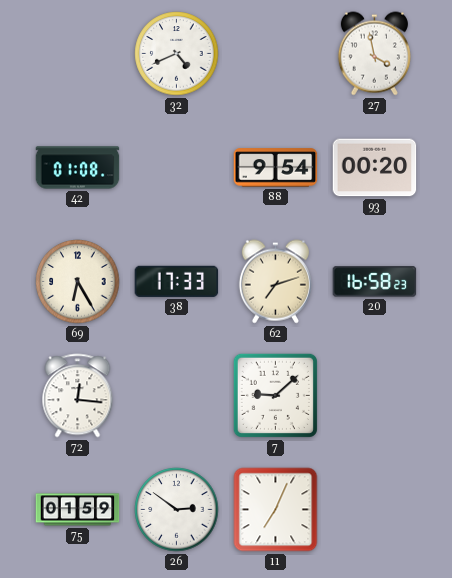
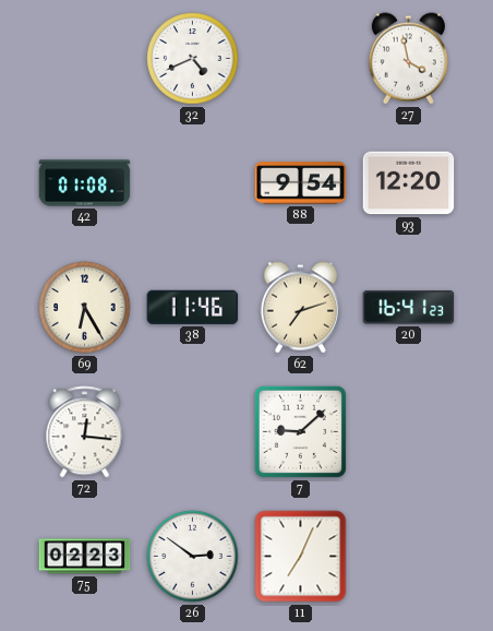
93: 00:20 -> 12:20
38: 17:33 -> 11:46
20: 16:58 -> 16:41
75: 01:59 -> 02:23
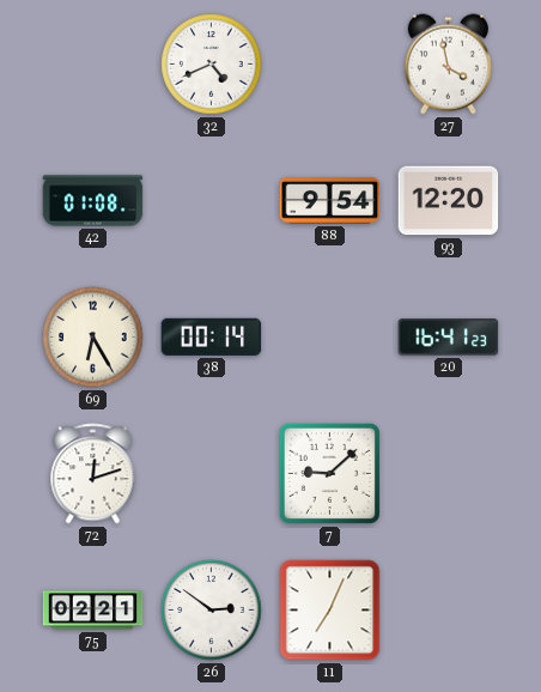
38: 11:46 -> 00:14
62: 7:12 -> none
72: 12:16 -> 12:12
75: 02:23 -> 02:21
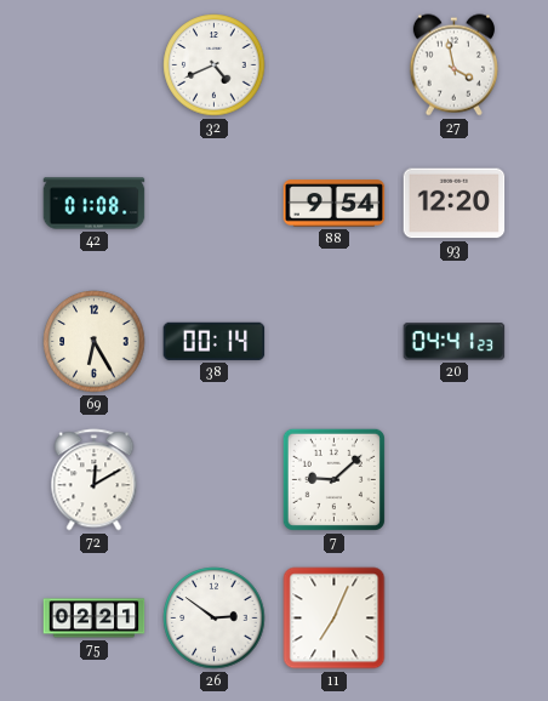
20: 16:41 -> 04:41
72: 12:12 -> 12:10
